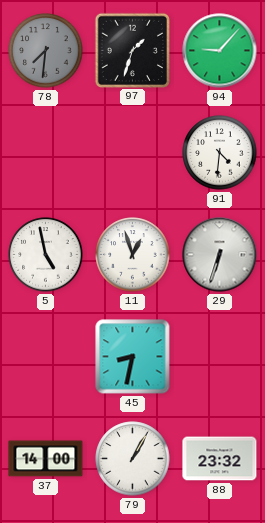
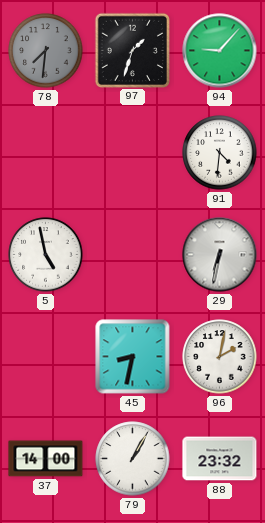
11: 12:57 -> none
29: 6:33 -> 6:32
96: none -> 2:02
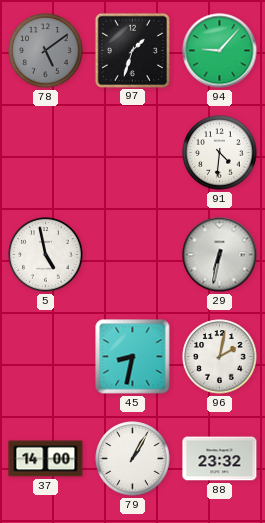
78: 7:31 -> 5:09
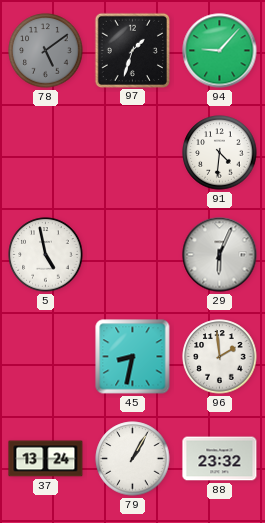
29: 6:32 -> 6:04
96: 2:02 -> 1:59
37: 14:00 -> 13:24
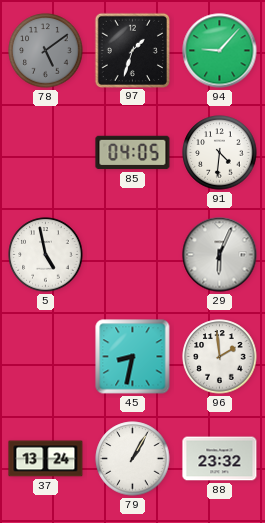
85: none -> 04:05
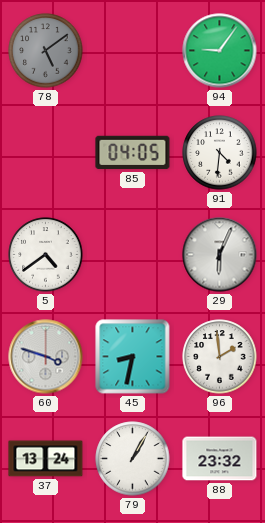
97: 1:33 -> none
94: 9:07 -> 9:06
5: 4:58 -> 4:39
60: none -> 3:48
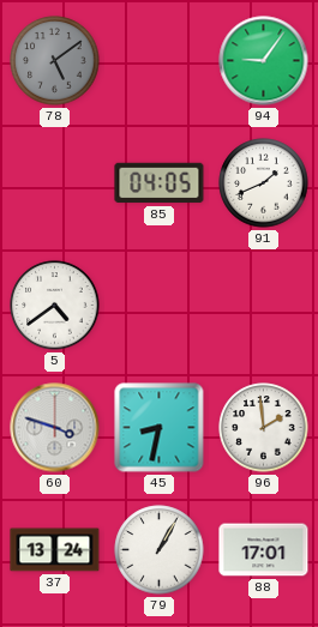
91: 4:31 -> 1:41
29: 6:04 -> none
88: 23:32 -> 17:01
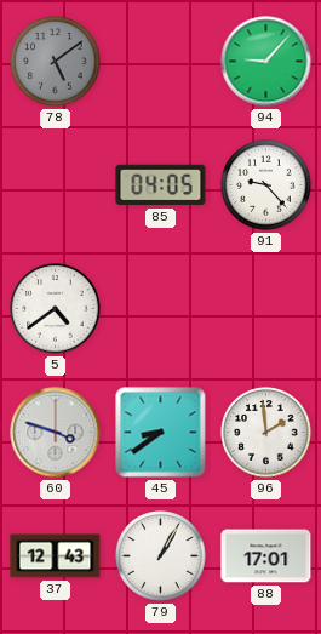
94: 9:06 -> 9:07
91: 1:41 -> 9:23
45: 8:32 -> 8:39
37: 13:24 -> 12:43
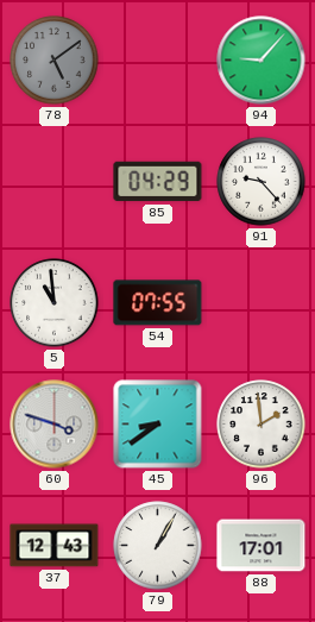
85: 04:05 -> 04:29
5: 4:39 -> 10:59
54: none -> 07:55
